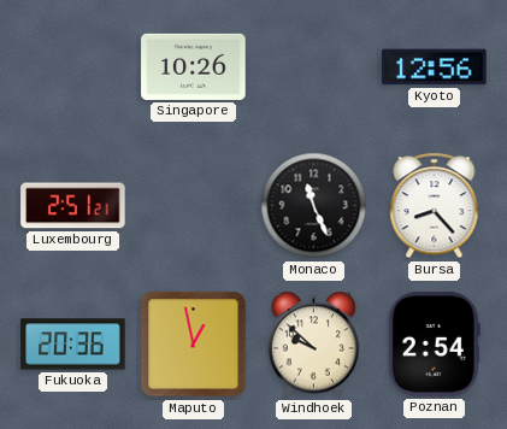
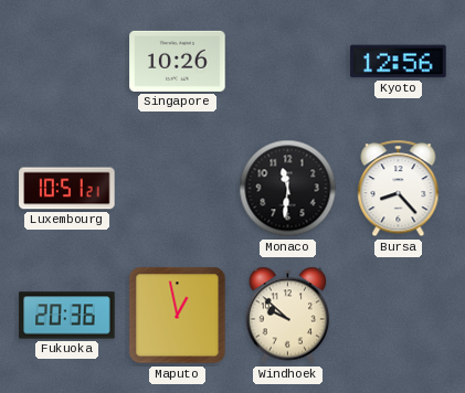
Luxembourg: 2:51 -> 10:51
Monaco: 11:26 -> 11:31
Poznan: 2:54 -> none
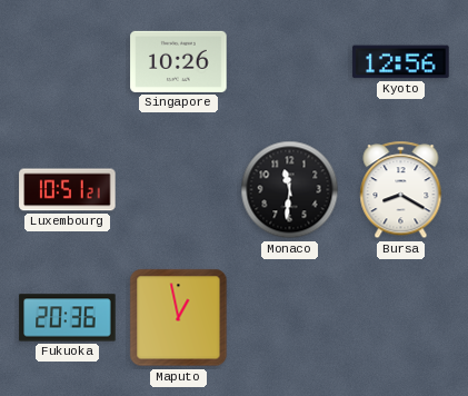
Bursa: 8:23 -> 8:20
Windhoek: 9:52 -> none
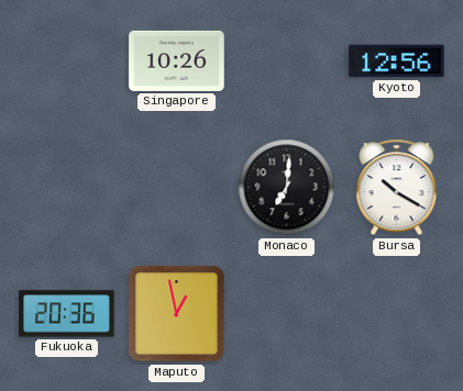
Luxembourg: 10:51 -> none
Monaco: 11:31 -> 7:01
Bursa: 8:20 -> 10:20
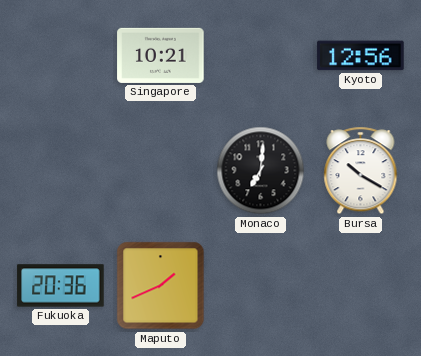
Singapore: 10:26 -> 10:21
Maputo: 12:58 -> 1:41
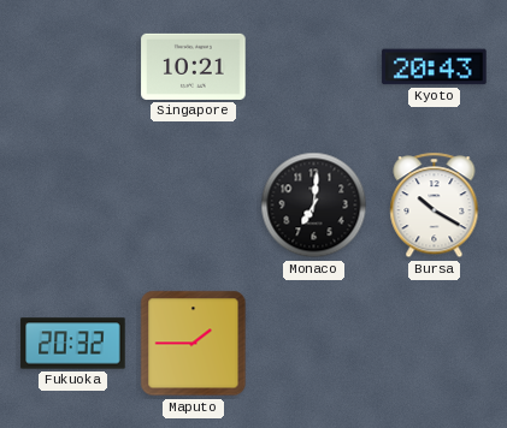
Kyoto: 12:56 -> 20:43
Fukuoka: 20:36 -> 20:32
Maputo: 1:41 -> 1:45
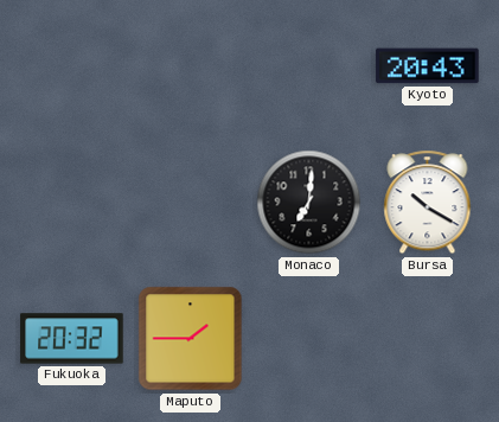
Singapore: 10:21 -> none
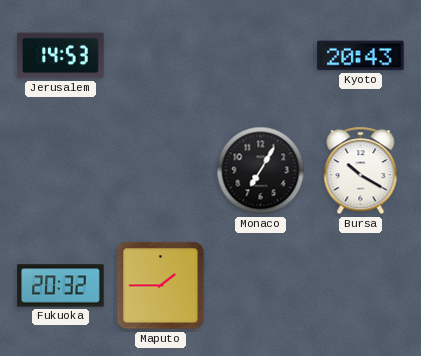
Jerusalem: none -> 14:53
Monaco: 7:01 -> 7:05
